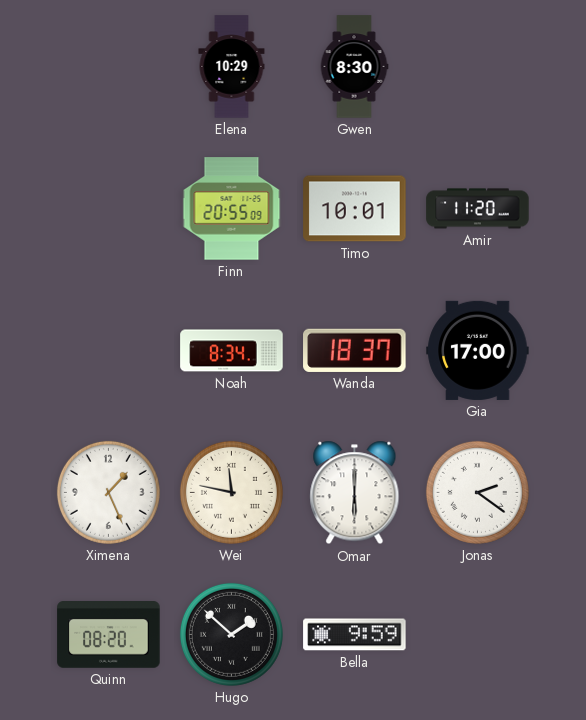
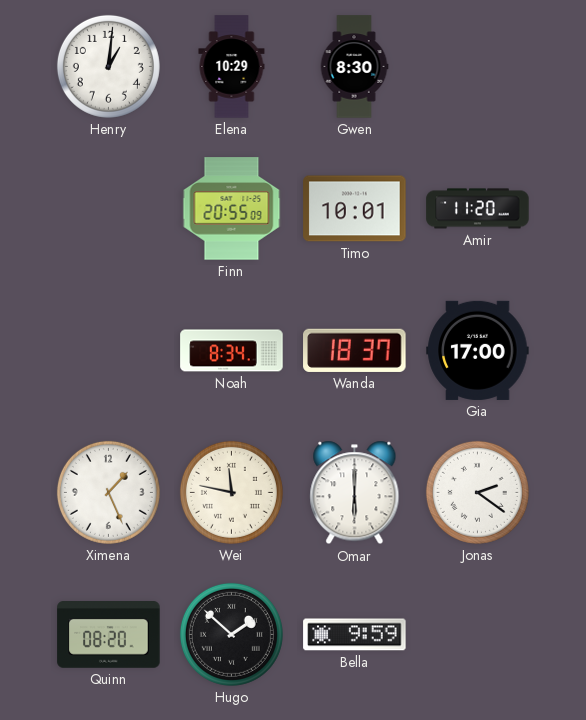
Henry: none -> 1:01
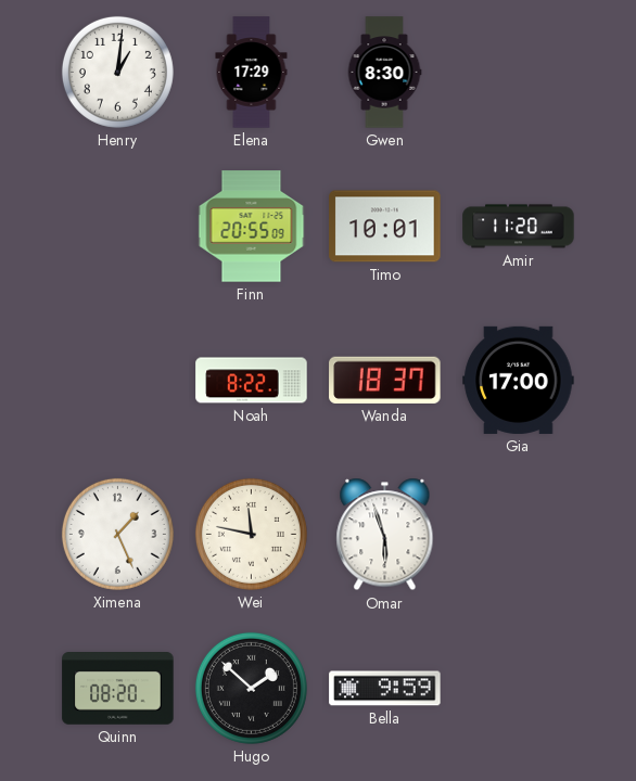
Elena: 10:29 -> 17:29
Noah: 8:34 -> 8:22
Omar: 6:00 -> 5:57
Jonas: 2:21 -> none
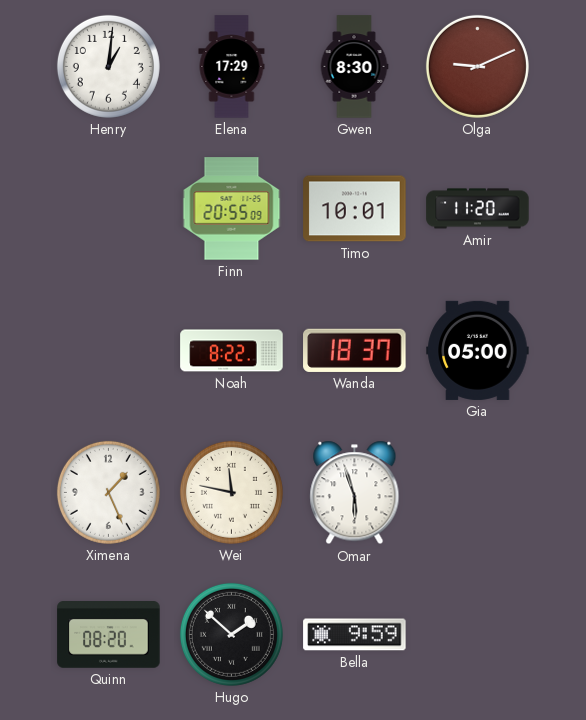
Olga: none -> 9:11
Gia: 17:00 -> 05:00
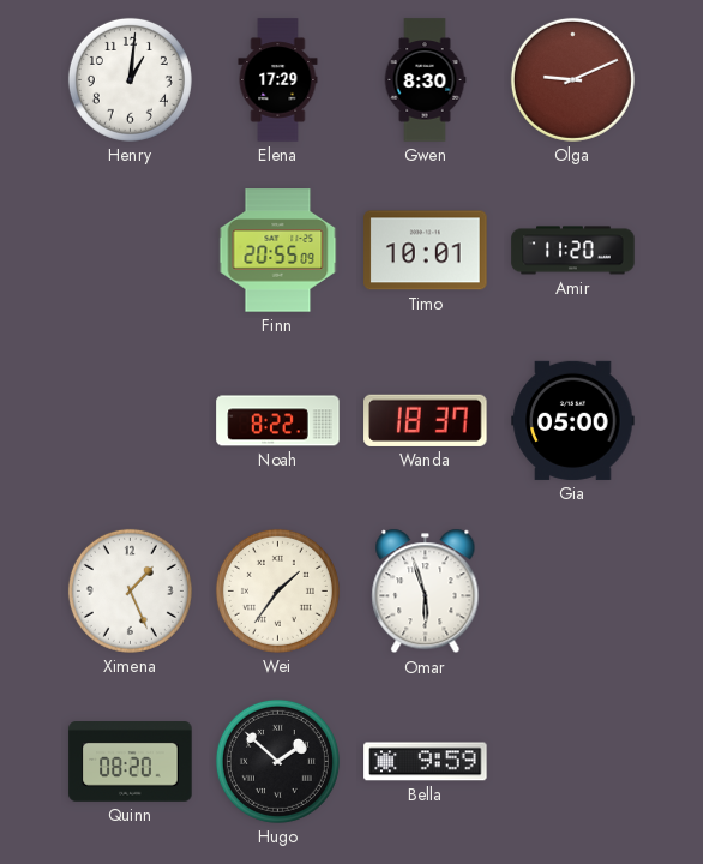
Wei: 11:47 -> 1:36
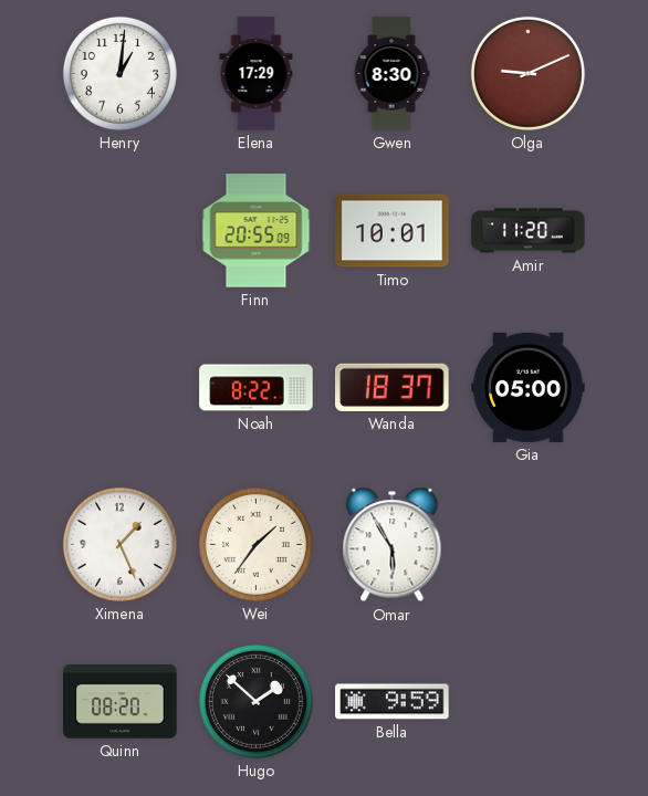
Omar: 5:57 -> 5:55
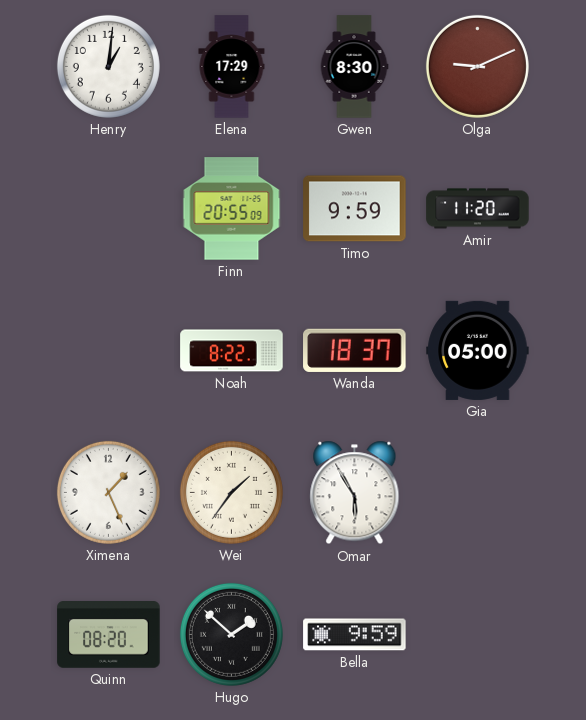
Timo: 10:01 -> 9:59
